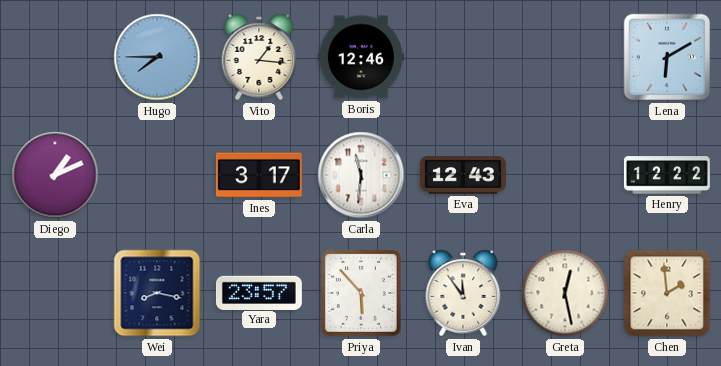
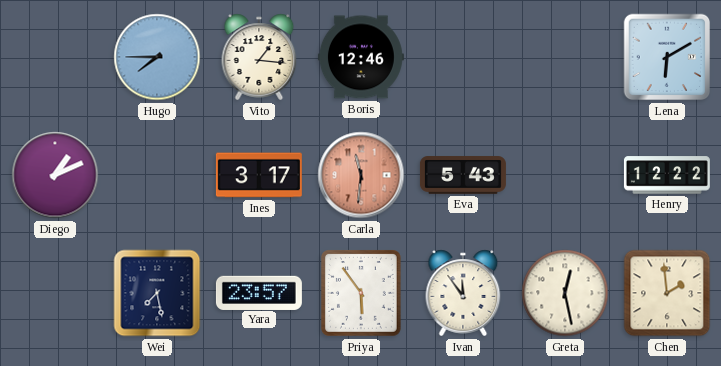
Carla dial: white -> salmon
Eva: 12:43 -> 5:43
Wei: 8:17 -> 7:28
Priya: 5:53 -> 5:54
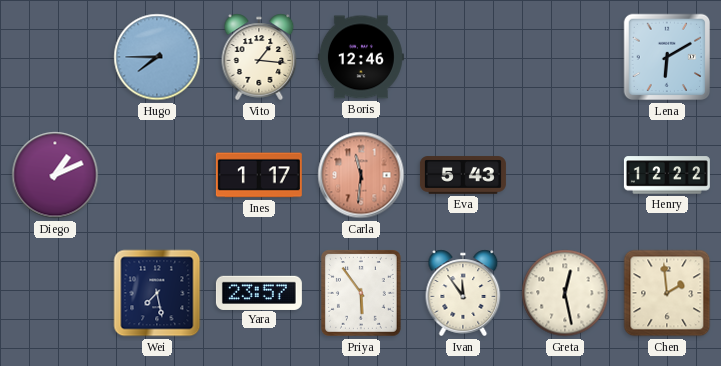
Ines: 3:17 -> 1:17
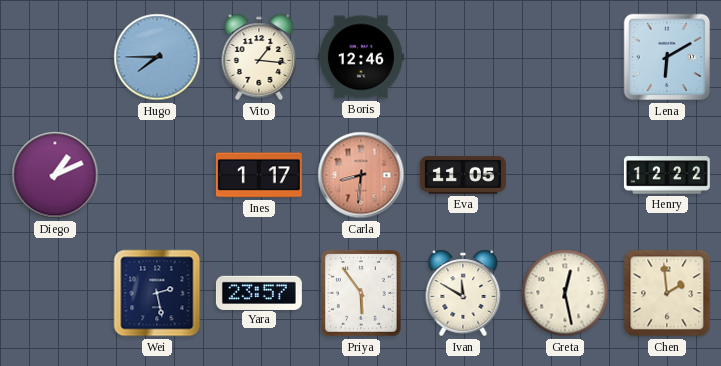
Carla: 11:31 -> 8:31
Eva: 5:43 -> 11:05
Wei: 7:28 -> 2:28
Ivan: 11:54 -> 11:50
